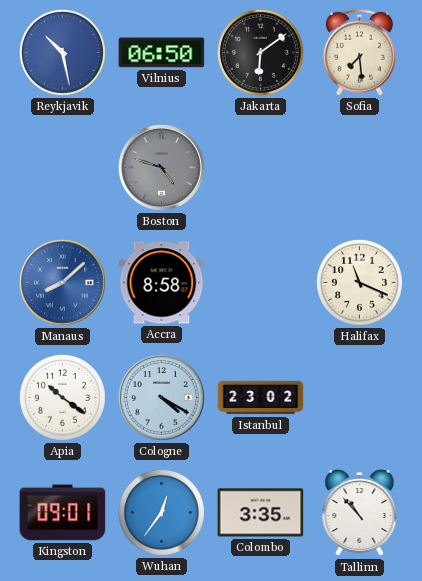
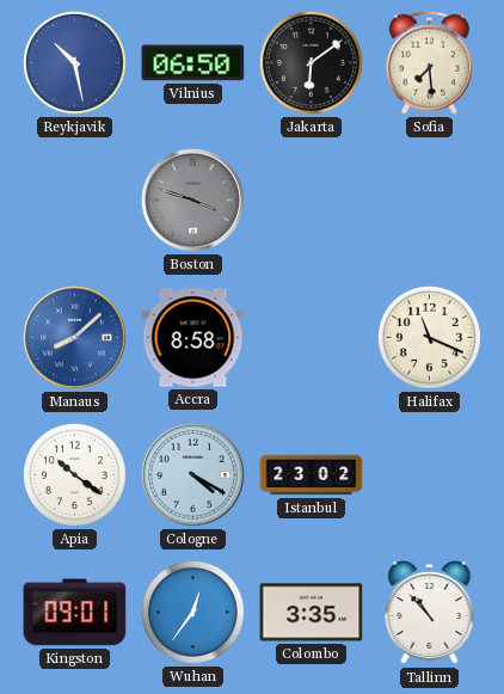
Boston: 4:48 -> 3:48
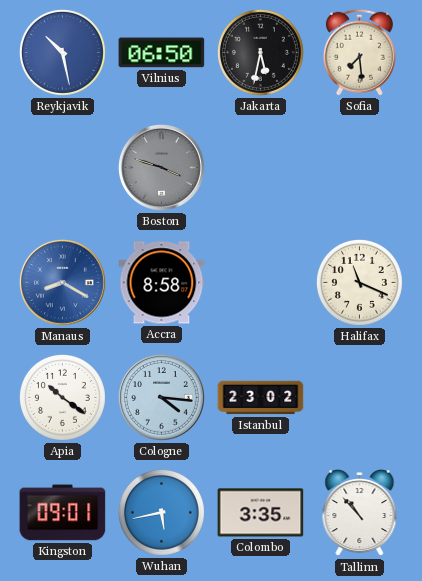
Jakarta: 6:09 -> 5:32
Manaus: 8:08 -> 8:20
Cologne: 4:20 -> 4:16
Wuhan: 12:36 -> 5:43
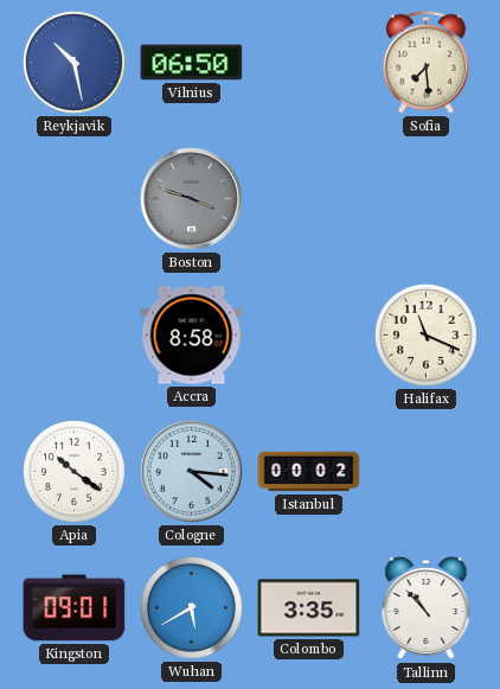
Jakarta: 5:32 -> none
Manaus: 8:20 -> none
Istanbul: 23:02 -> 00:02
Wuhan: 5:43 -> 5:40
